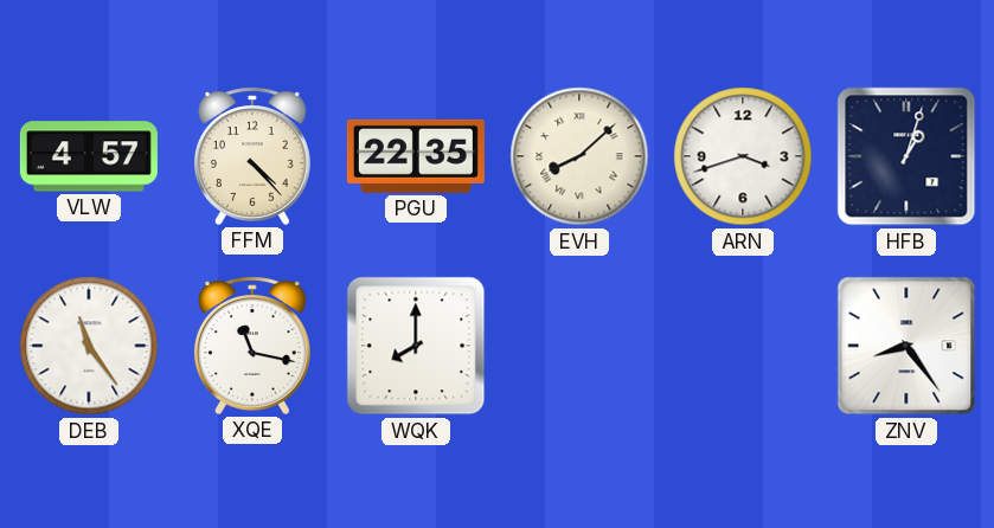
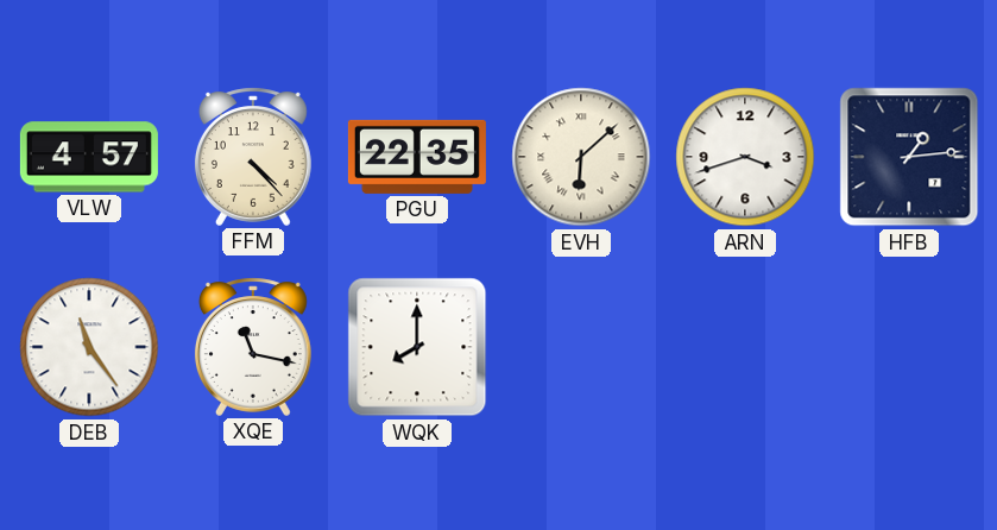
EVH: 8:08 -> 6:08
HFB: 1:03 -> 1:14
ZNV: 8:24 -> none
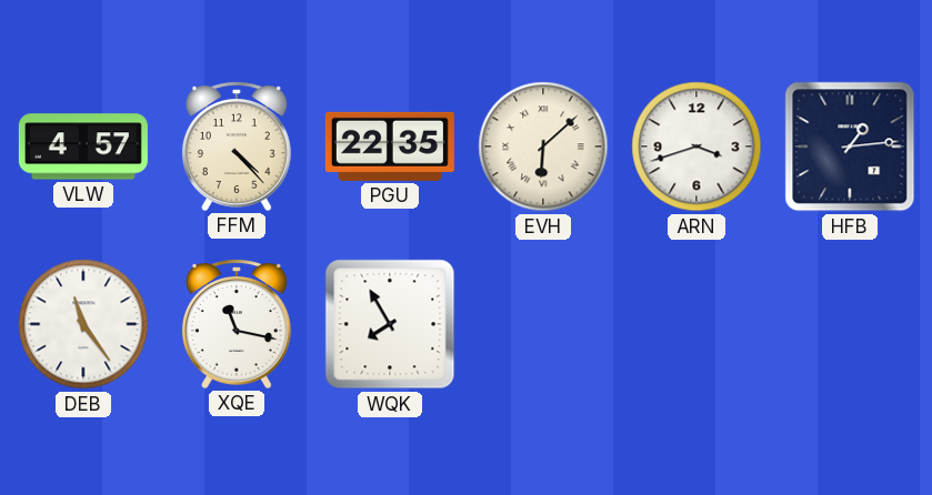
WQK: 8:00 -> 7:55
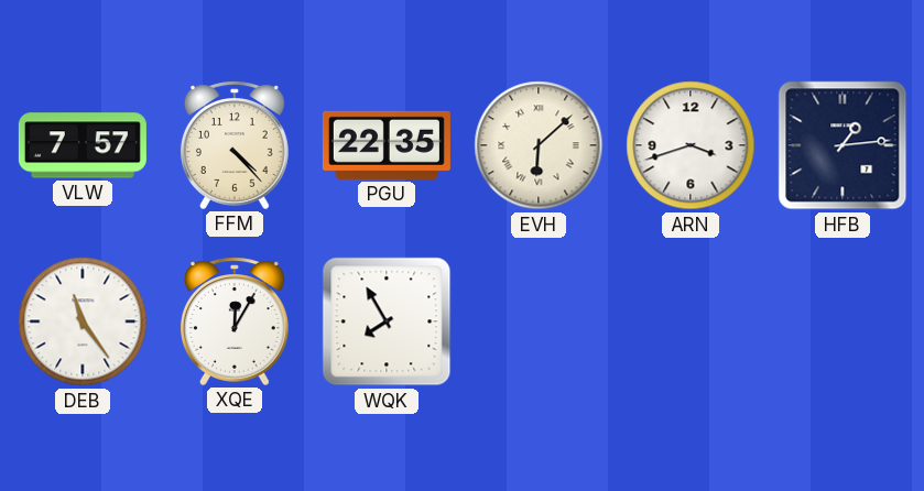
VLW: 4:57 -> 7:57
XQE: 11:17 -> 12:05
